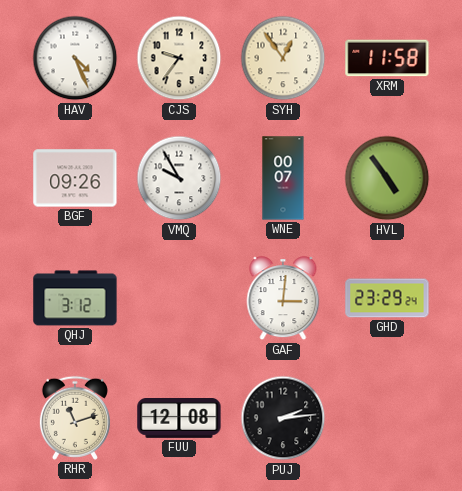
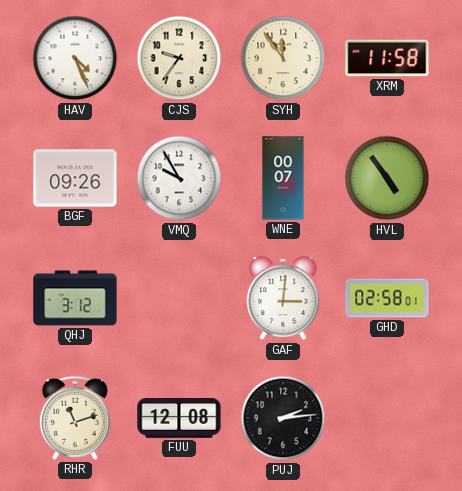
SYH: 12:54 -> 11:54
GHD: 23:29 -> 02:58
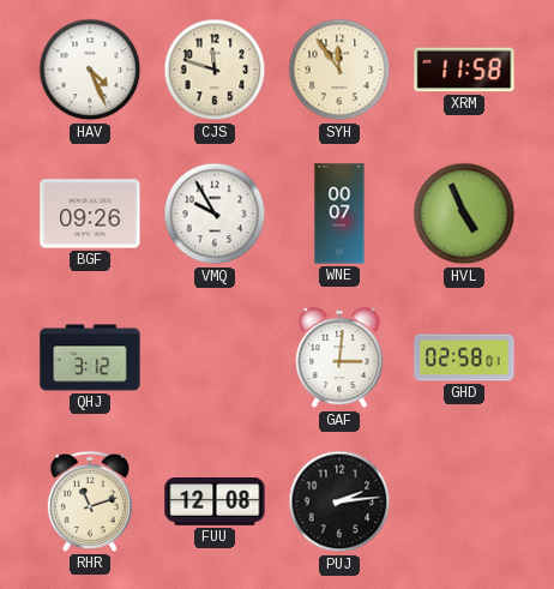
CJS: 9:36 -> 11:48
HVL: 4:54 -> 4:56
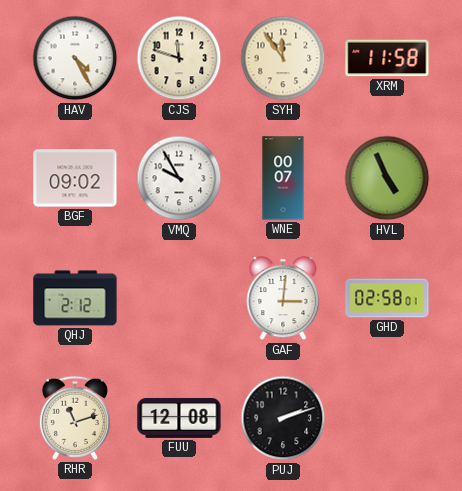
HAV: 4:26 -> 4:25
BGF: 09:26 -> 09:02
QHJ: 3:12 -> 2:12
PUJ: 2:14 -> 2:12
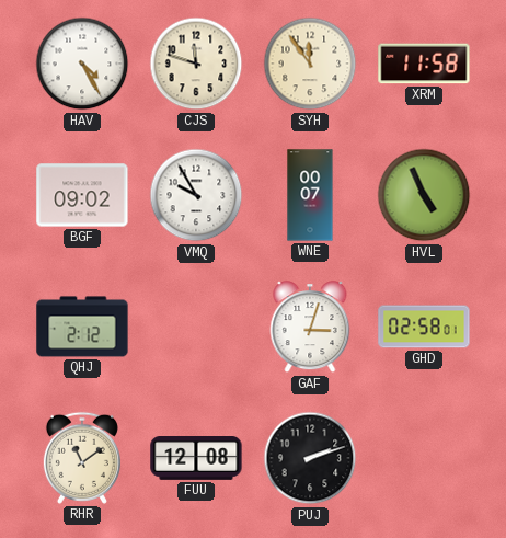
GAF: 3:01 -> 3:03
RHR: 11:12 -> 11:09
